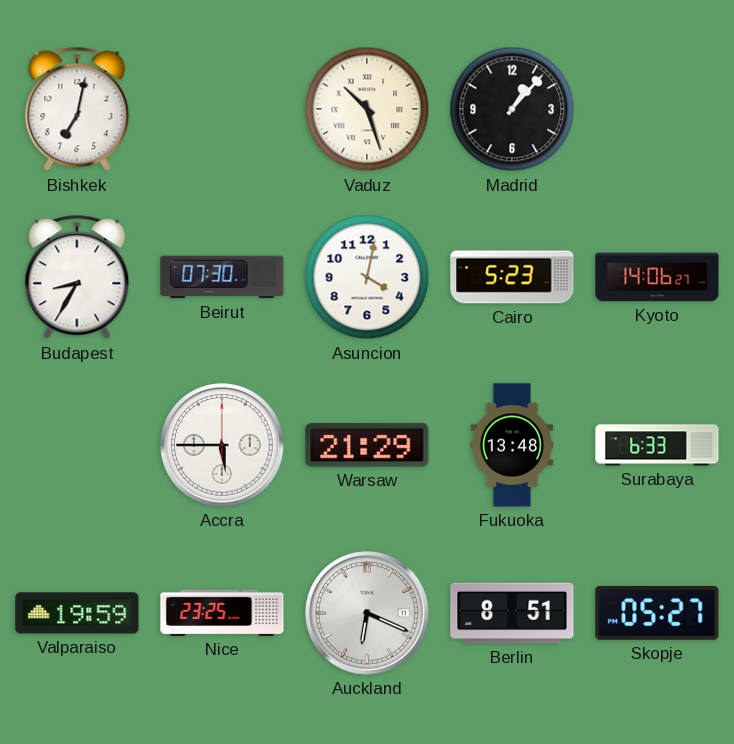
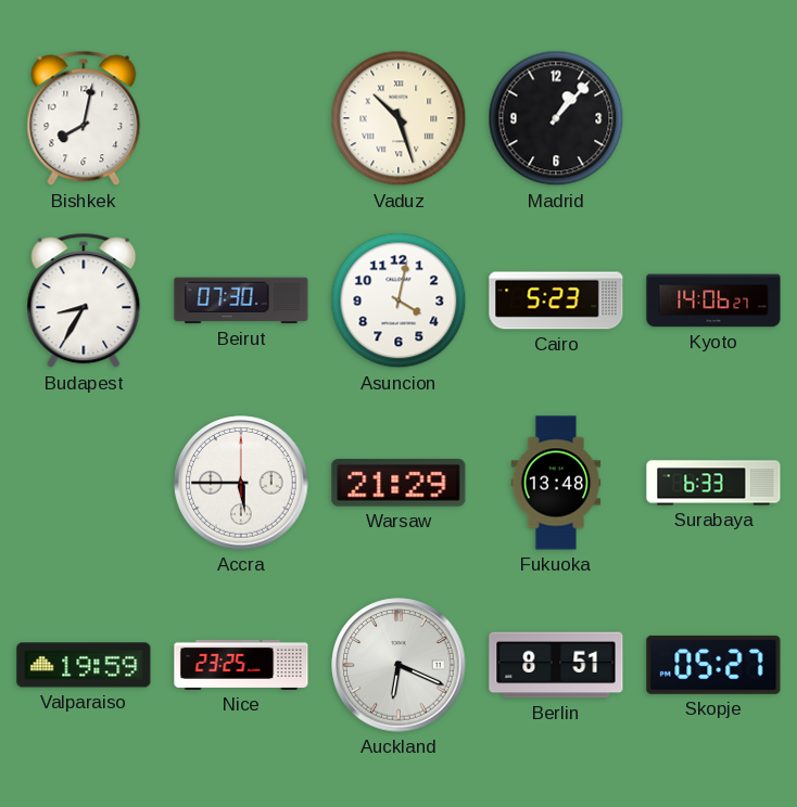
Bishkek: 7:02 -> 8:02
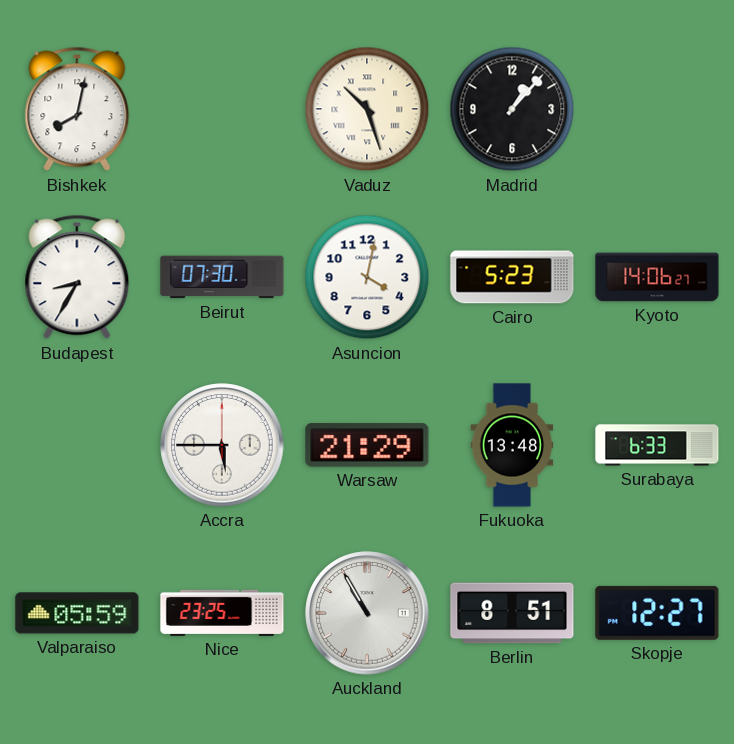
Valparaiso: 19:59 -> 05:59
Auckland: 6:19 -> 10:55
Skopje: 05:27 -> 12:27
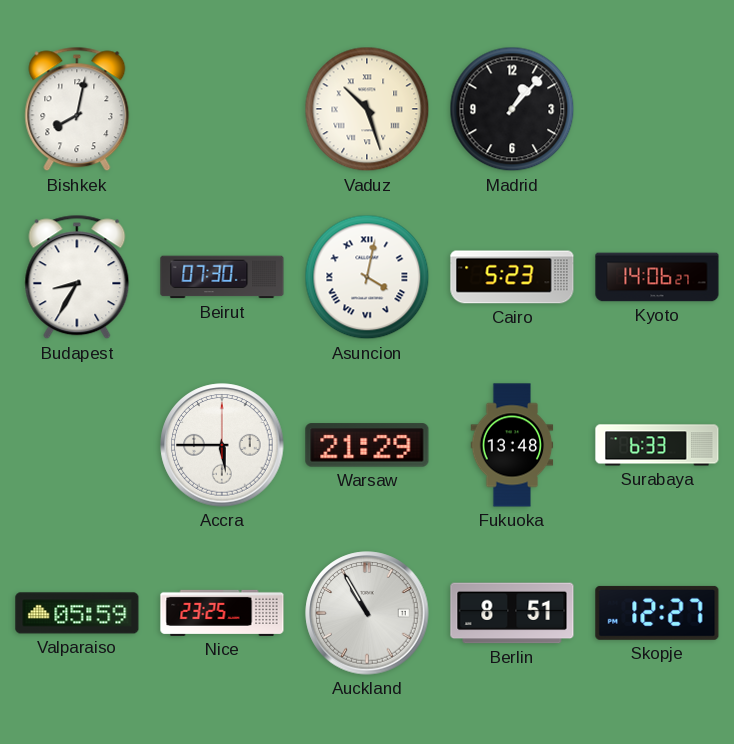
Asuncion numerals: Arabic -> Roman
